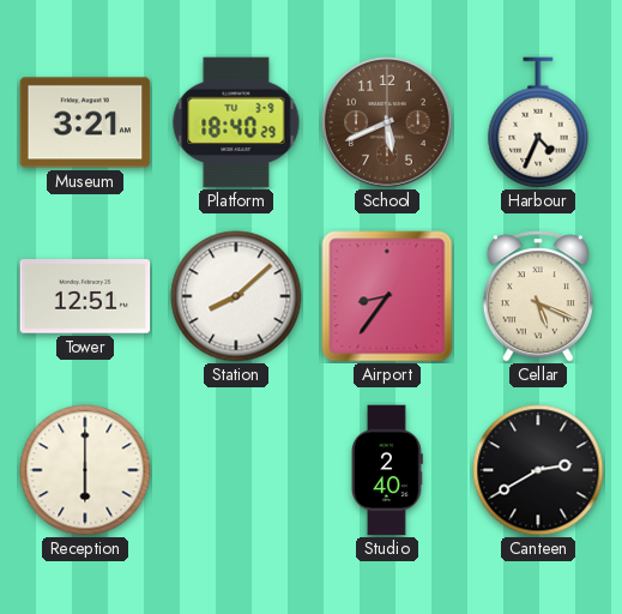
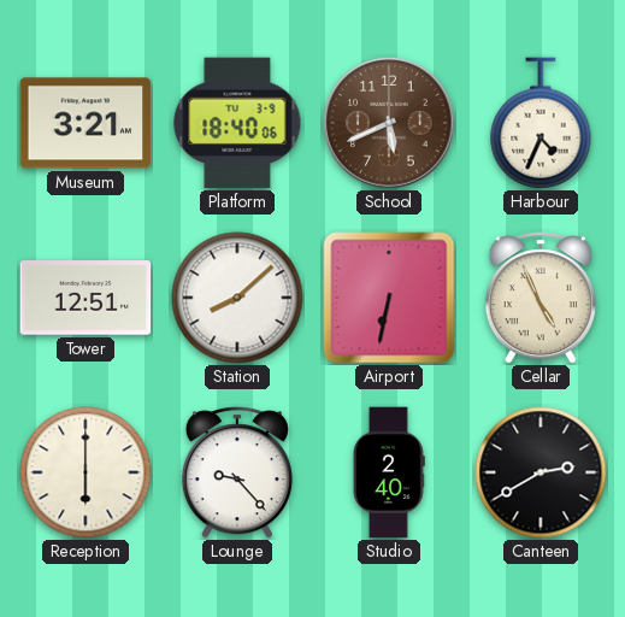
Platform: 18:40:29 -> 18:40:06
Airport: 8:36 -> 6:32
Cellar: 5:19 -> 4:56
Lounge: none -> 9:23
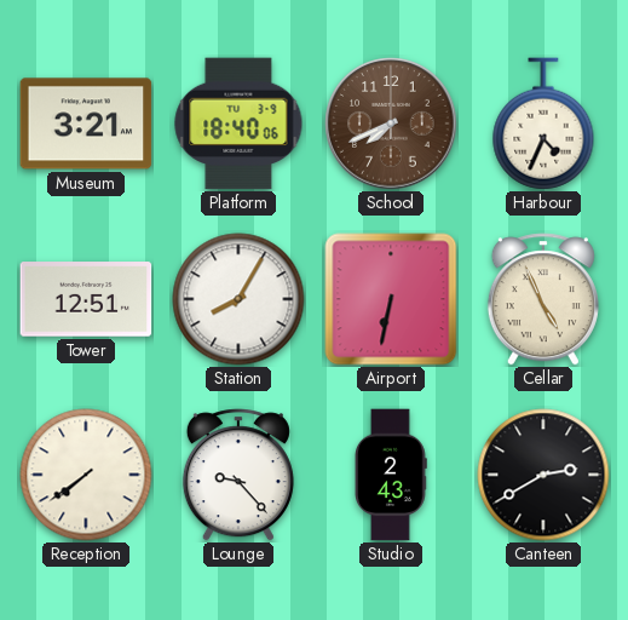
School: 5:41 -> 7:41
Station: 8:08 -> 8:05
Reception: 6:00 -> 7:39
Studio: 2:40 -> 2:43
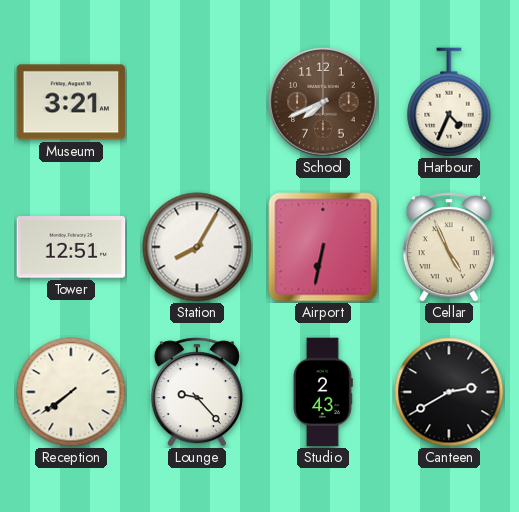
Platform: 18:40 -> none
